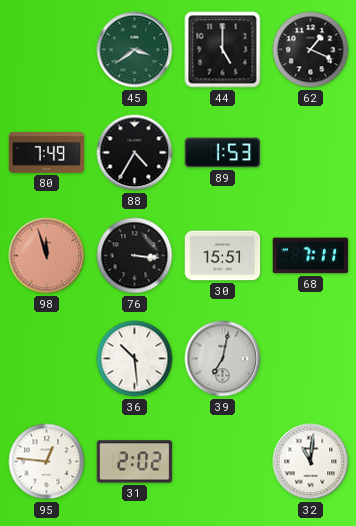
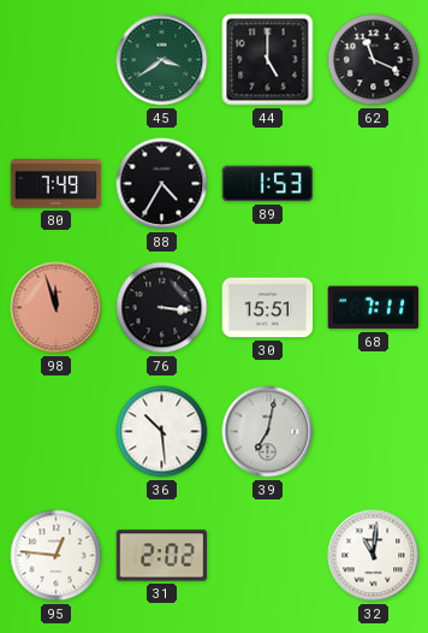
62: 1:19 -> 11:19
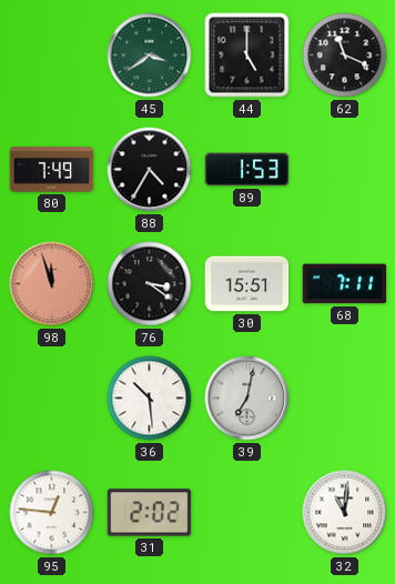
76: 3:16 -> 3:21
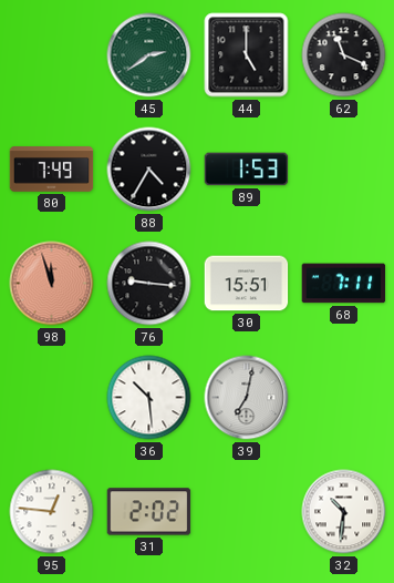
45: 3:39 -> 2:39
76: 3:21 -> 9:16
32: 11:01 -> 10:31
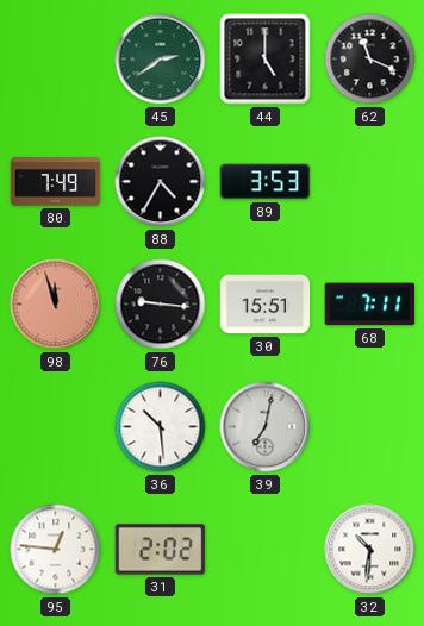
89: 1:53 -> 3:53
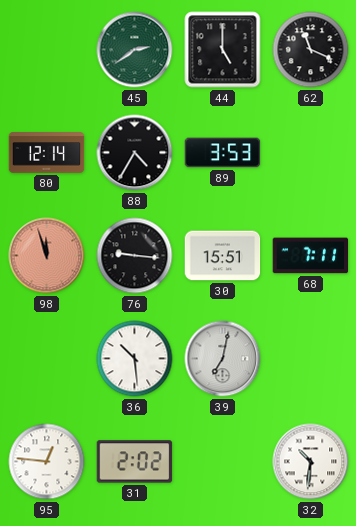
80: 7:49 -> 12:14
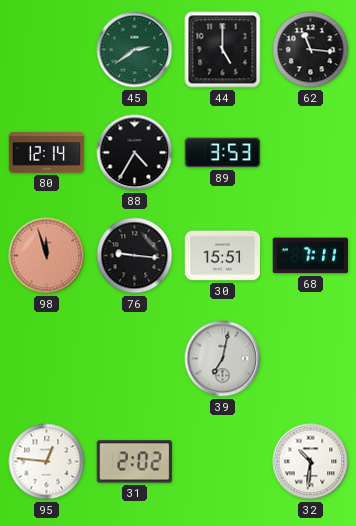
62: 11:19 -> 11:16
36: 10:29 -> none
